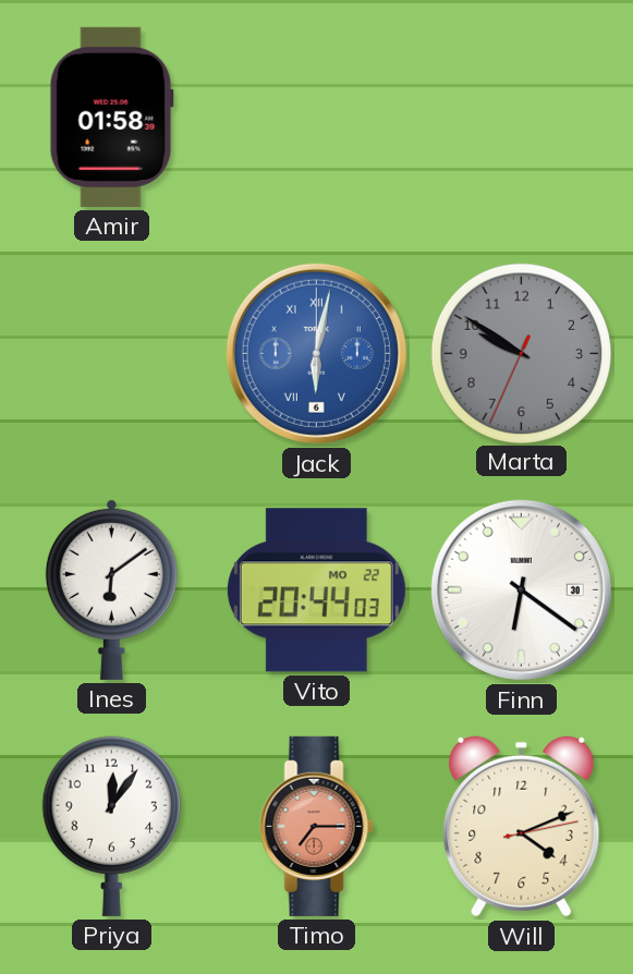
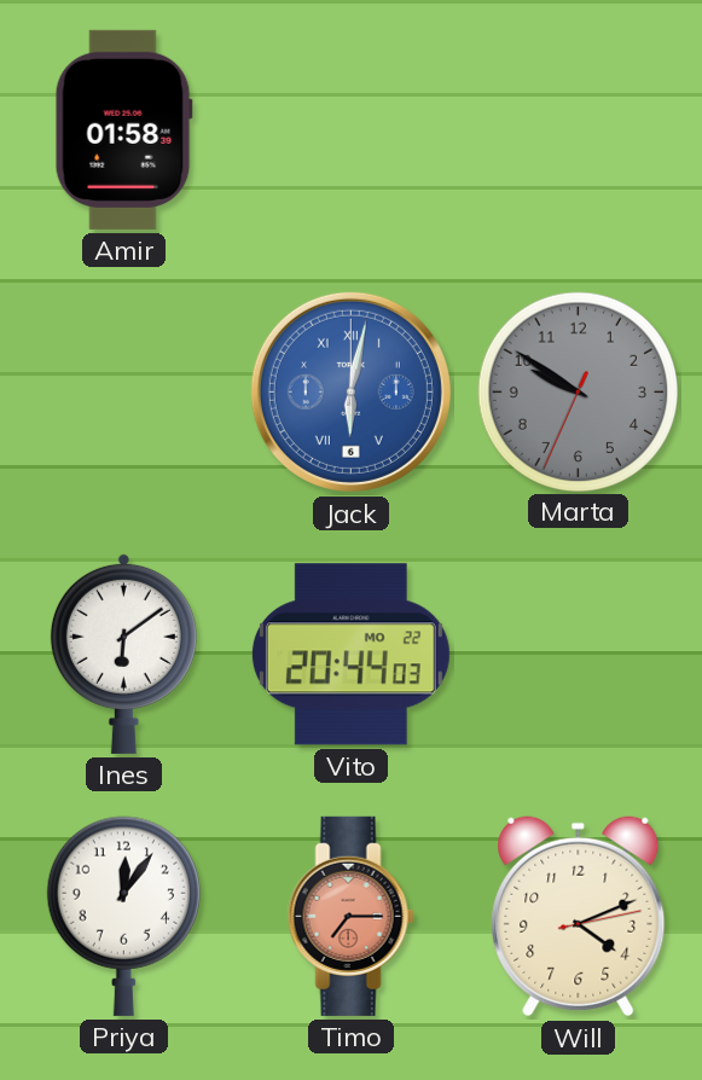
Finn: 6:21 -> none
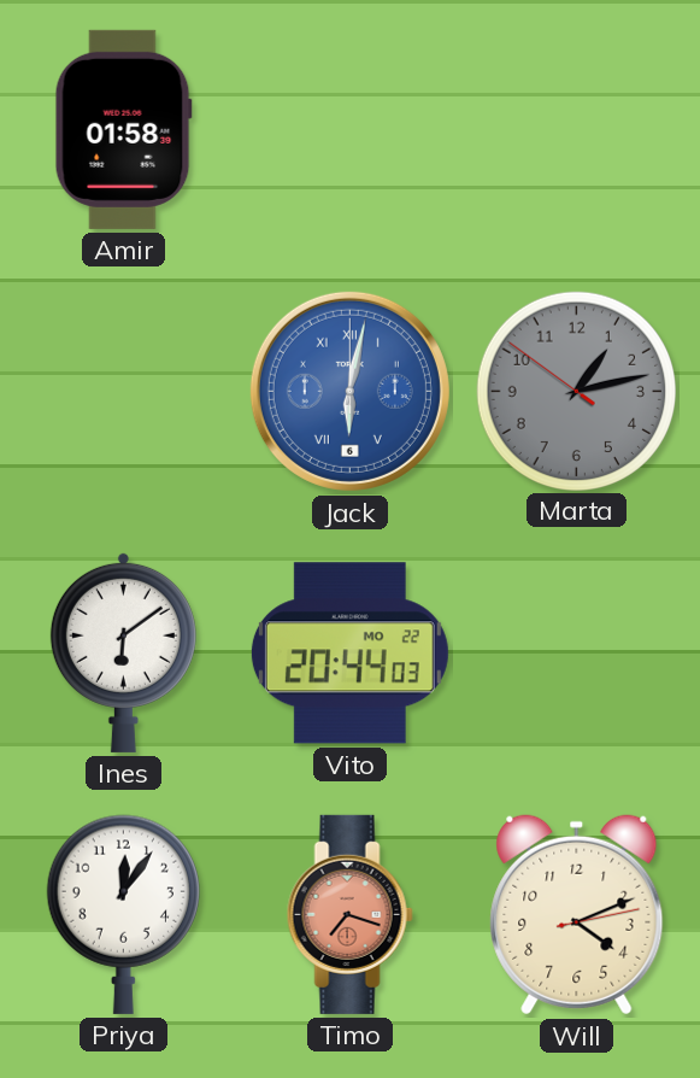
Marta: 9:50 -> 1:12
Timo: 7:15 -> 7:18
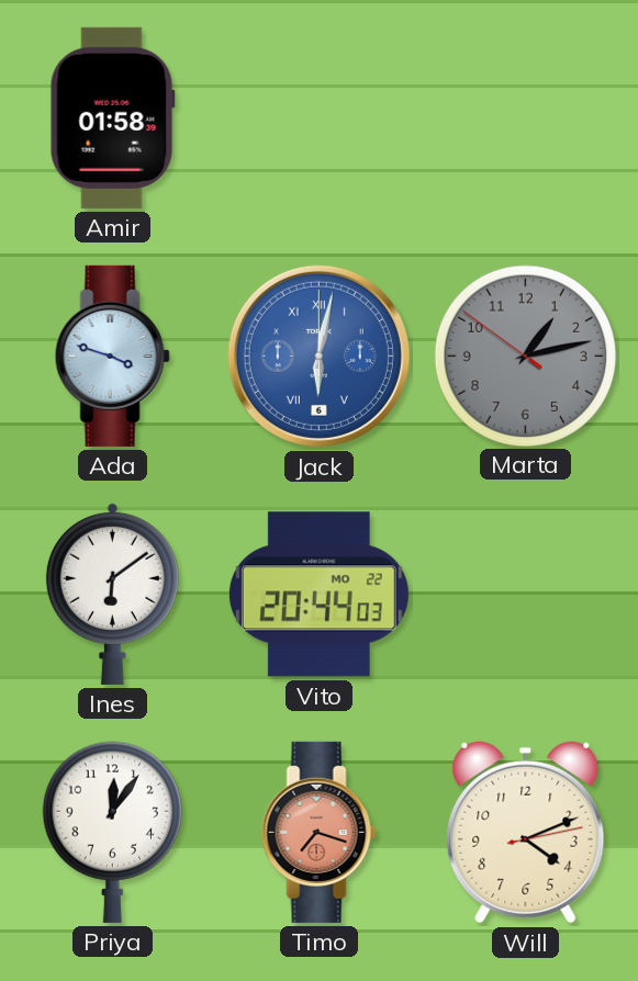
Ada: none -> 3:48
